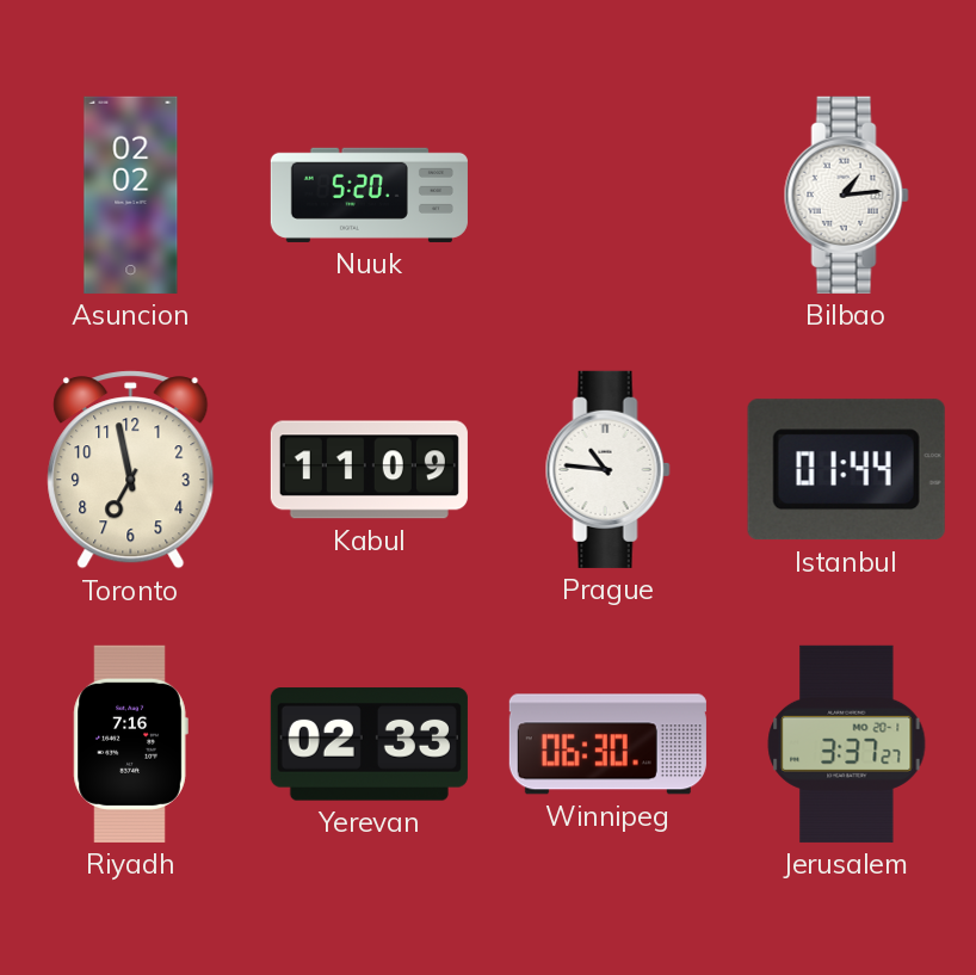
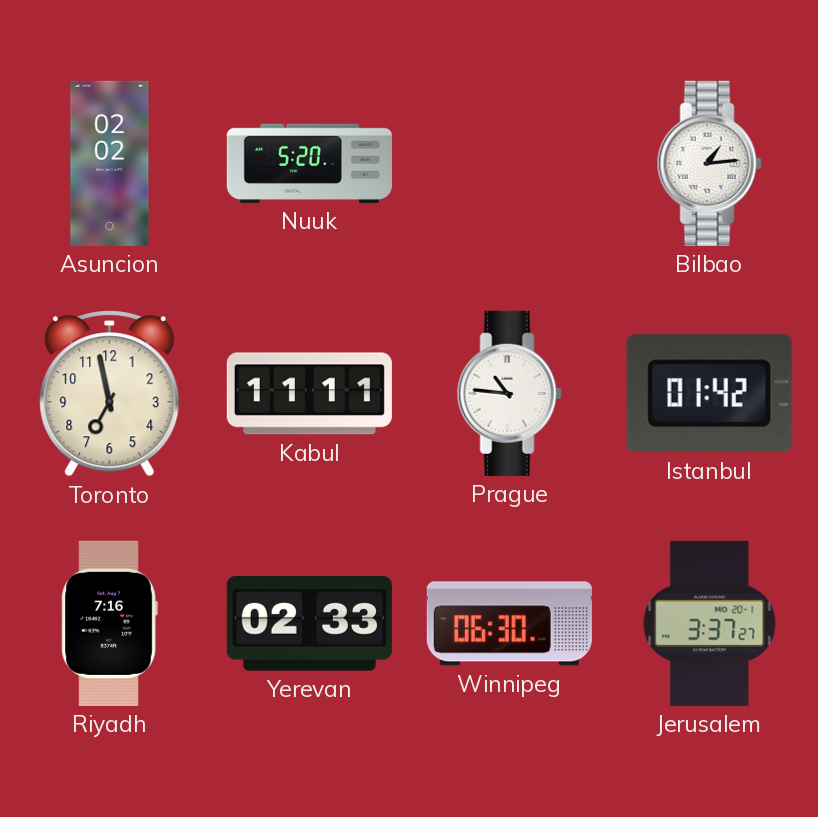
Kabul: 11:09 -> 11:11
Istanbul: 01:44 -> 01:42
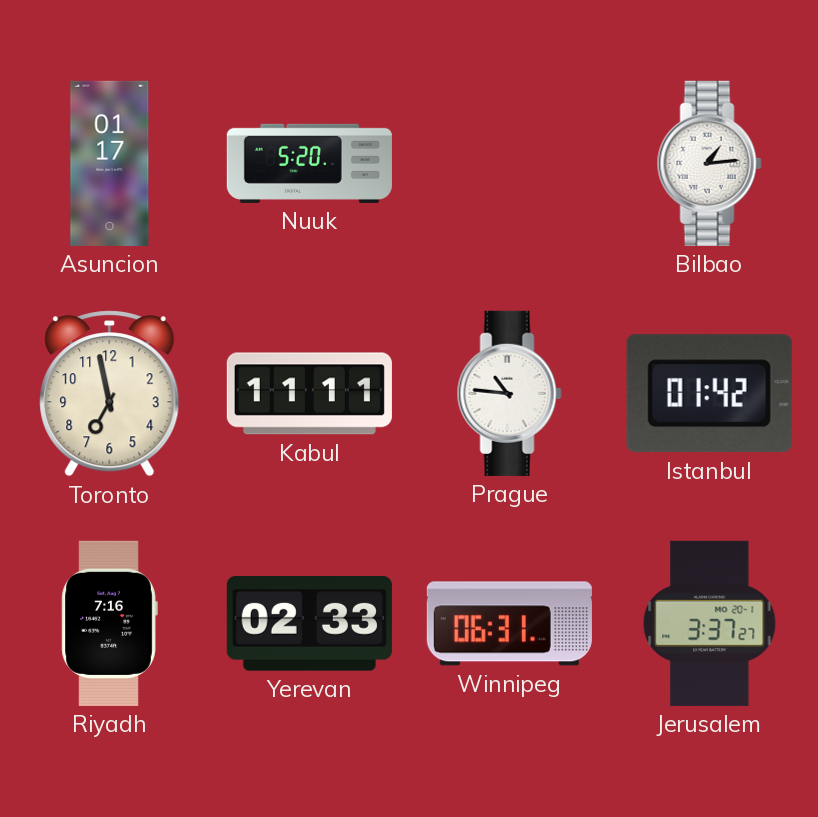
Asuncion: 02:02 -> 01:17
Winnipeg: 06:30 -> 06:31
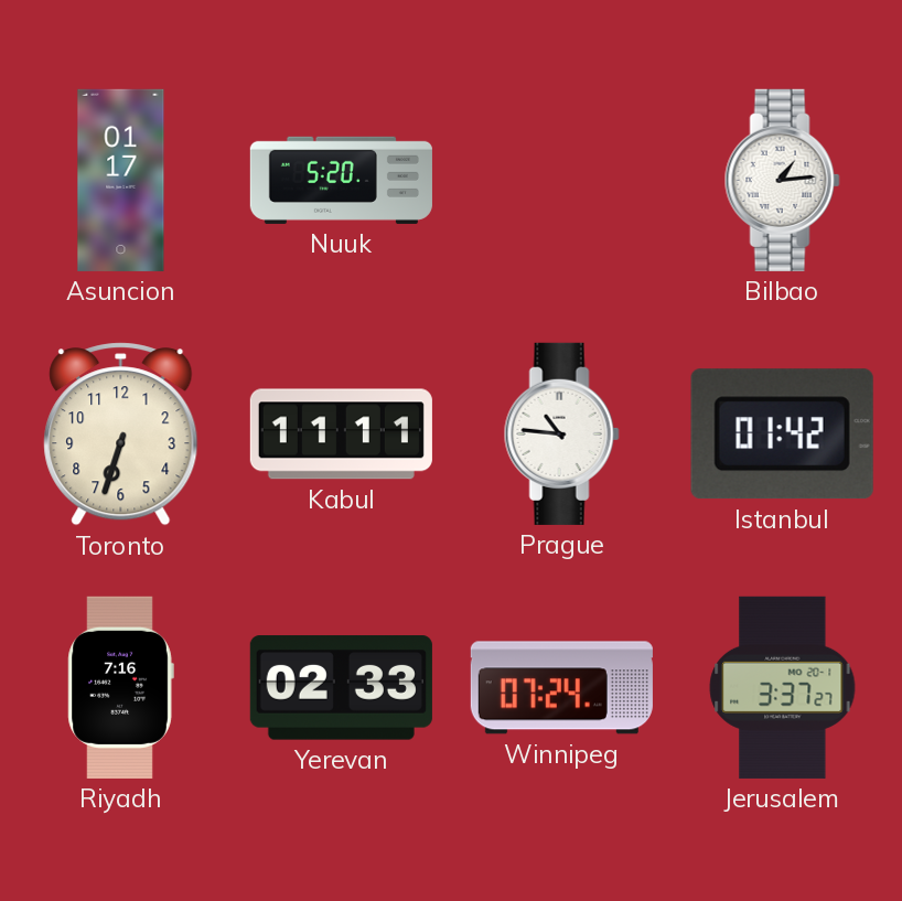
Toronto: 6:58 -> 6:33
Winnipeg: 06:31 -> 07:24
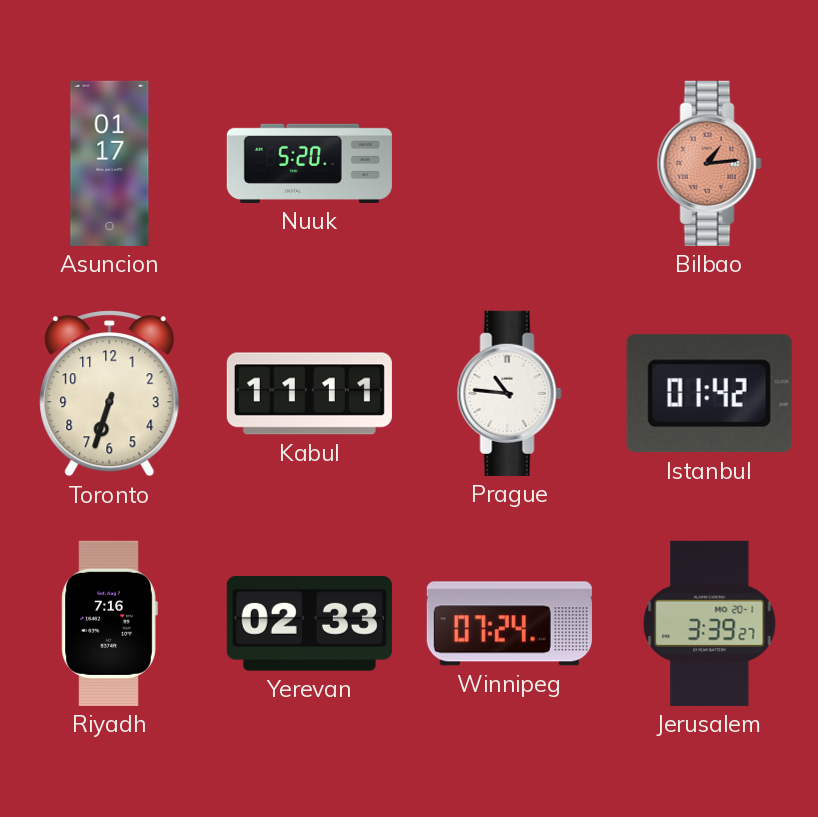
Bilbao dial: white -> salmon
Jerusalem: 3:37 -> 3:39
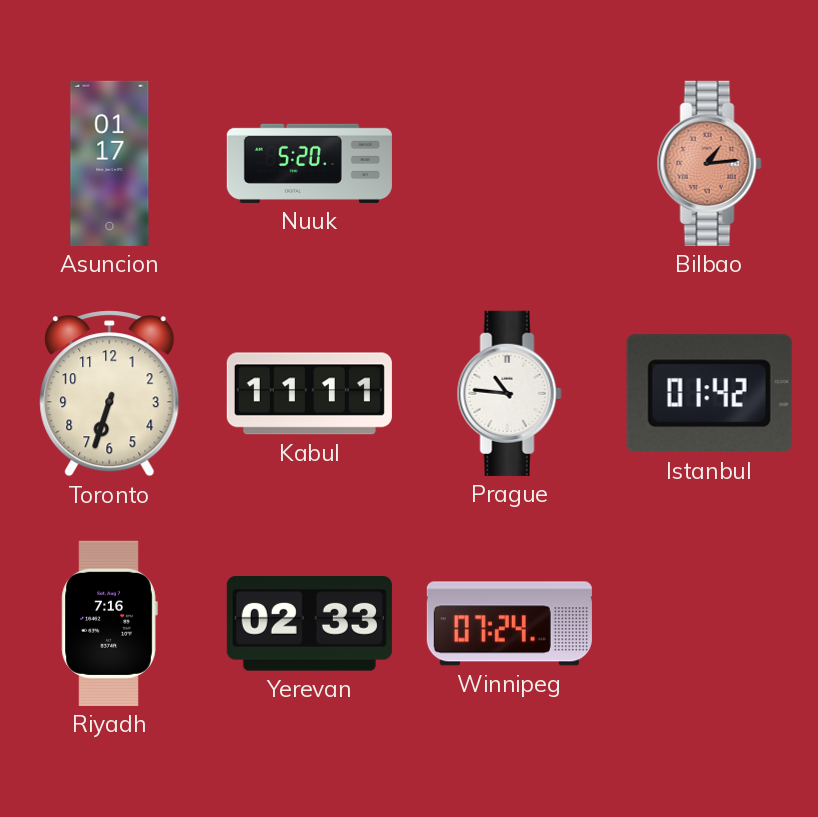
Jerusalem: 3:39 -> none
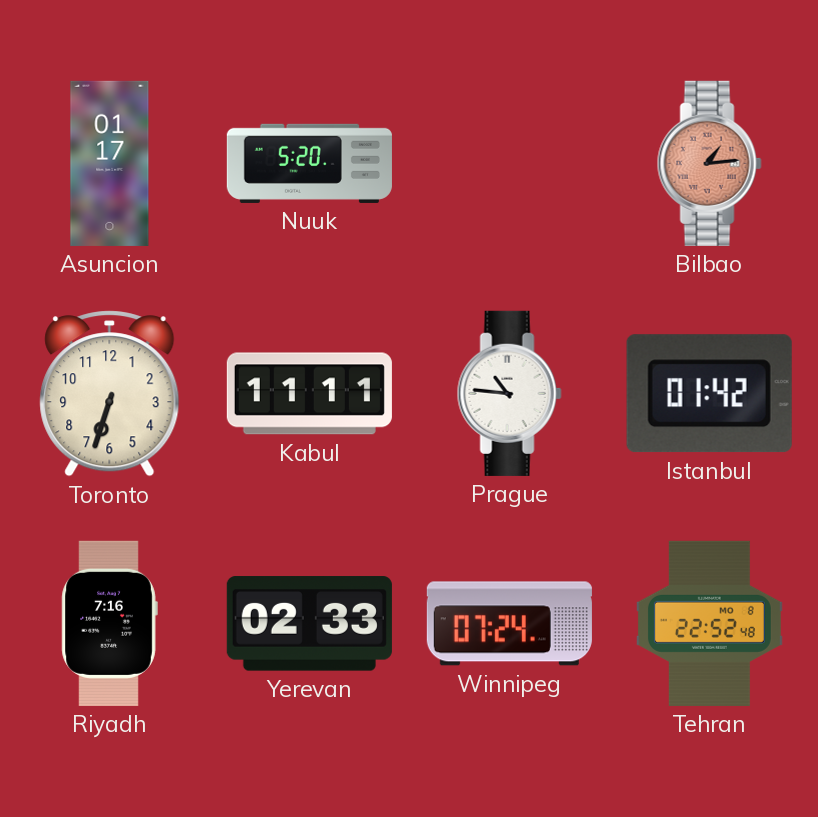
Tehran: none -> 22:52
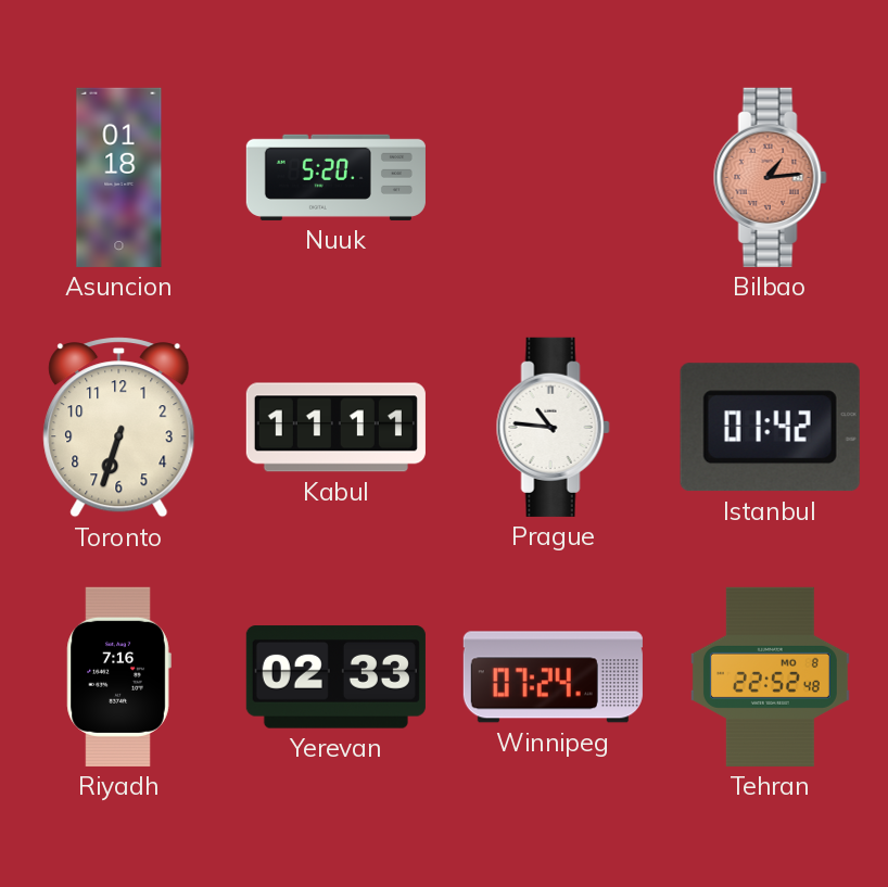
Asuncion: 01:17 -> 01:18
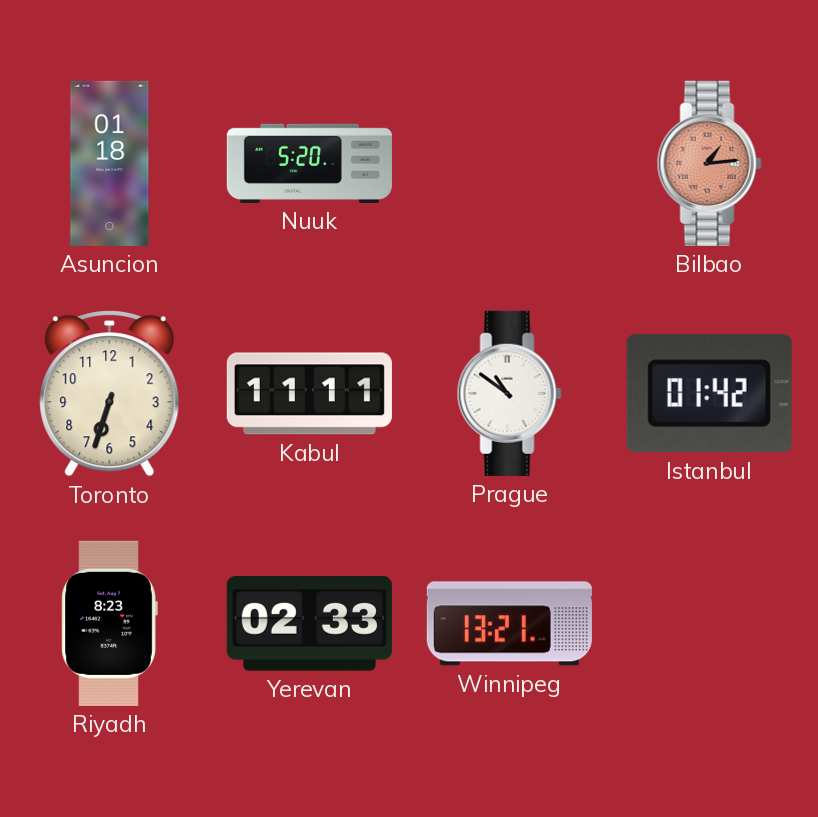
Prague: 10:46 -> 10:51
Riyadh: 7:16 -> 8:23
Winnipeg: 07:24 -> 13:21
Tehran: 22:52 -> none
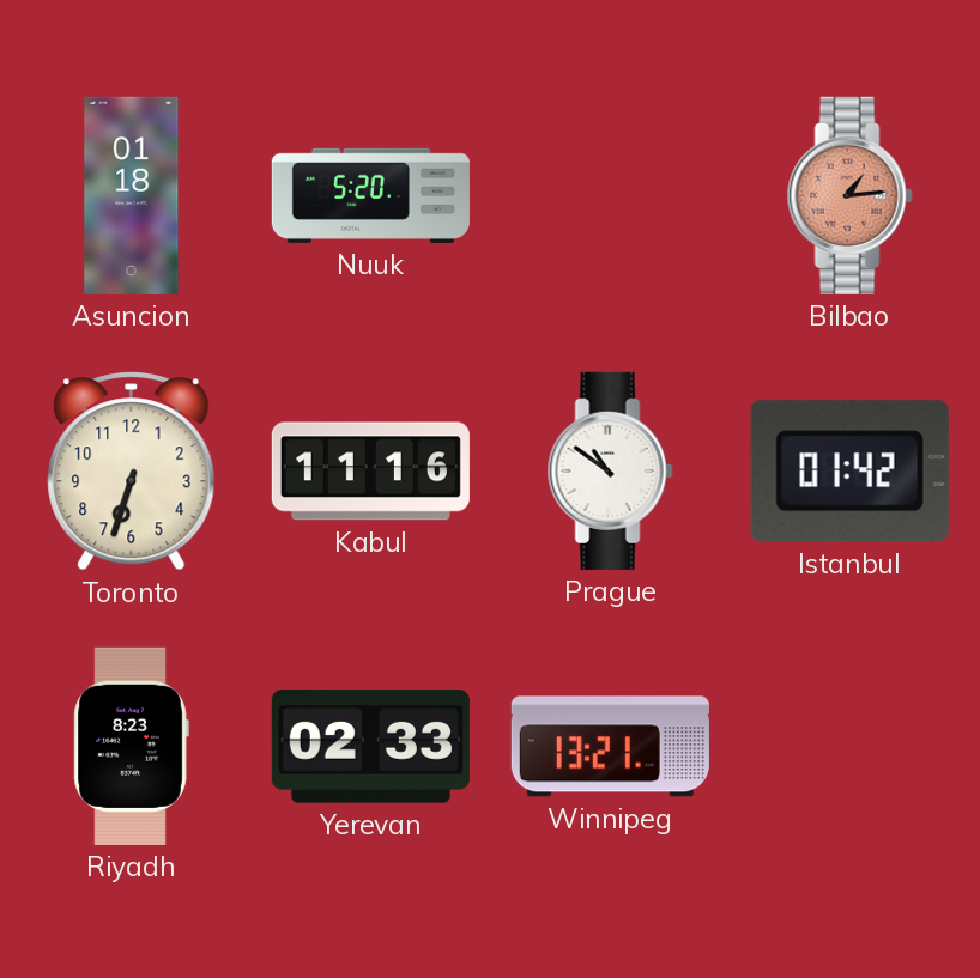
Kabul: 11:11 -> 11:16
